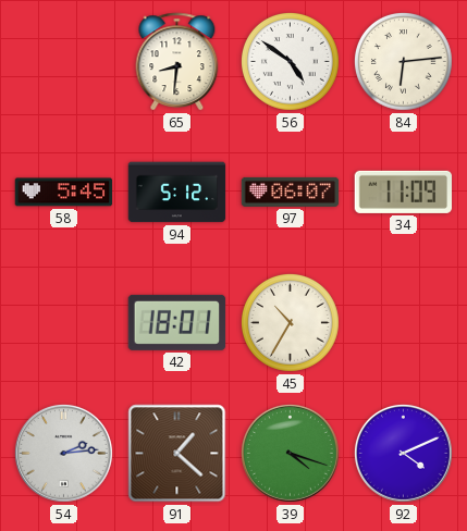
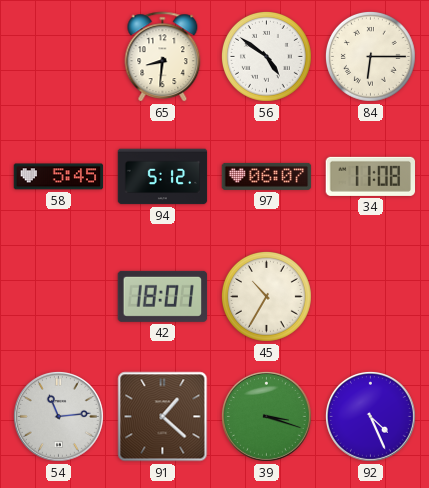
84: 6:14 -> 6:15
34: 11:09 -> 11:08
54: 2:14 -> 11:14
39: 4:18 -> 3:18
92: 4:11 -> 4:26
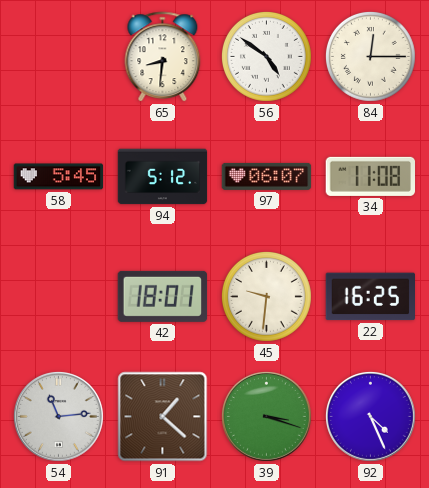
84: 6:15 -> 12:15
45: 10:35 -> 9:31
22: none -> 16:25
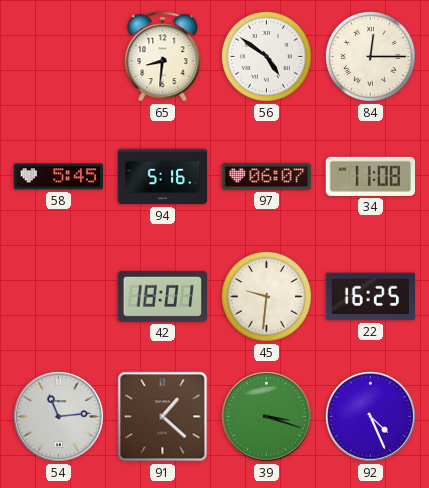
94: 5:12 -> 5:16
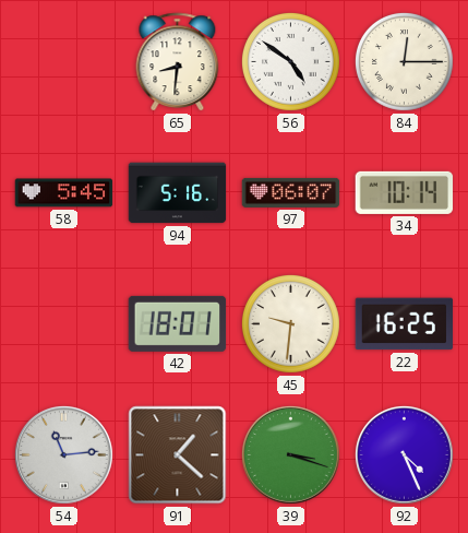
34: 11:08 -> 10:14
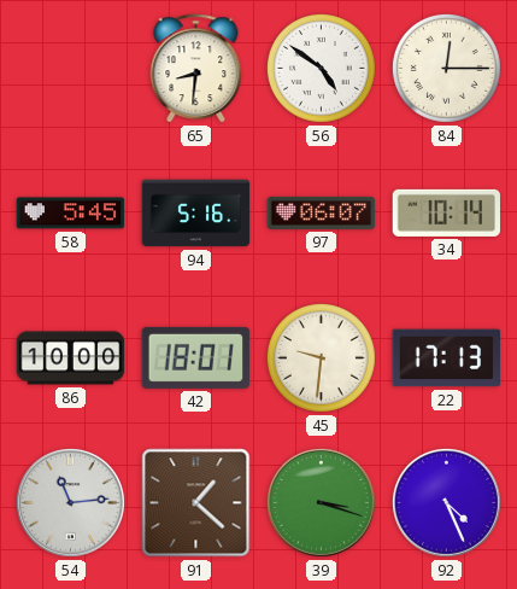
86: none -> 10:00
22: 16:25 -> 17:13
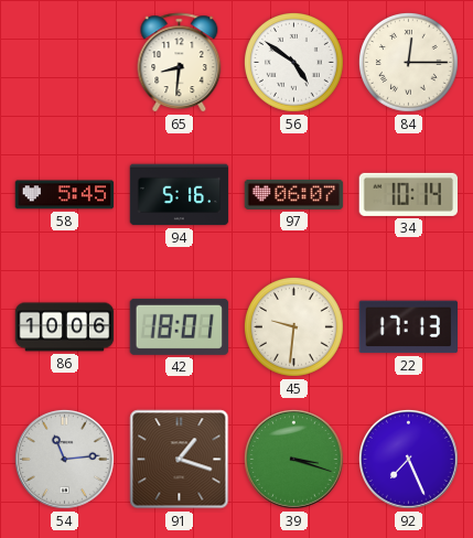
86: 10:00 -> 10:06
91: 1:22 -> 1:18
92: 4:26 -> 7:26
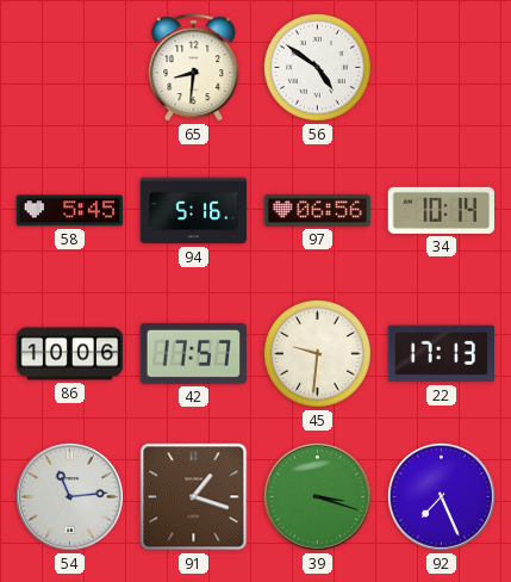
84: 12:15 -> none
97: 06:07 -> 06:56
42: 18:01 -> 17:57
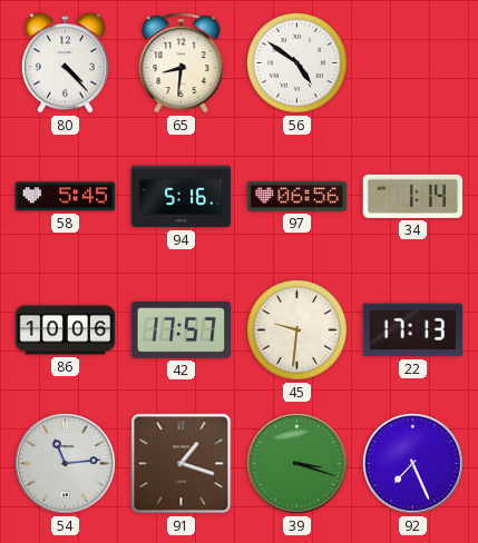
80: none -> 4:23
34: 10:14 -> 1:14
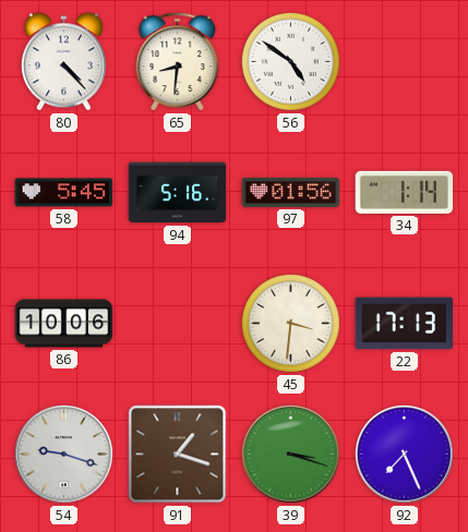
97: 06:56 -> 01:56
42: 17:57 -> none
45: 9:31 -> 3:31
54: 11:14 -> 9:18
